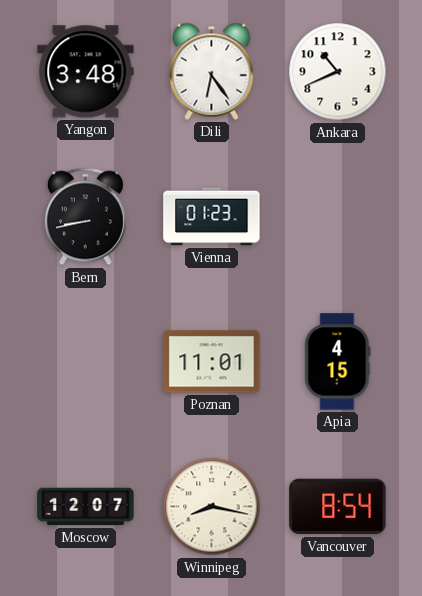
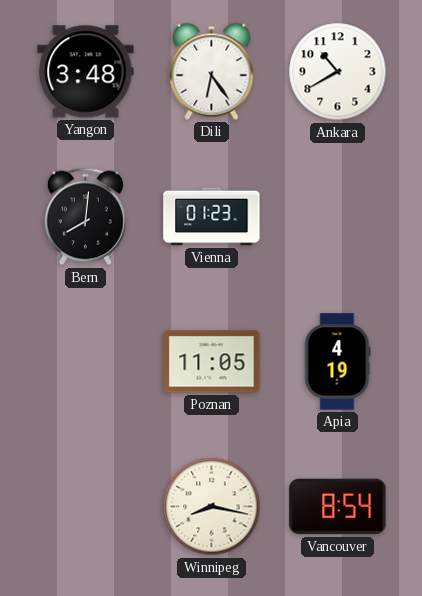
Ankara: 10:41 -> 10:40
Bern: 8:43 -> 8:01
Poznan: 11:01 -> 11:05
Apia: 4:15 -> 4:19
Moscow: 12:07 -> none
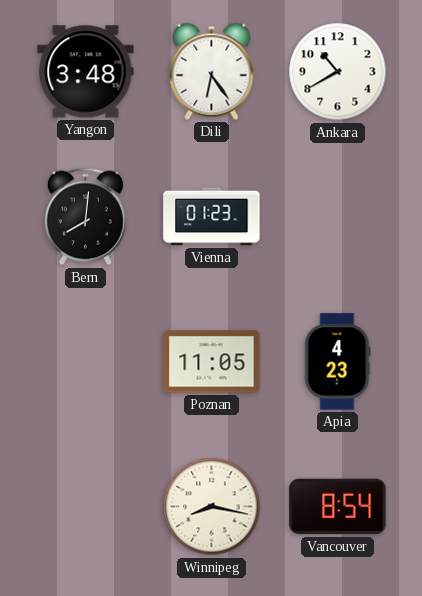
Apia: 4:19 -> 4:23
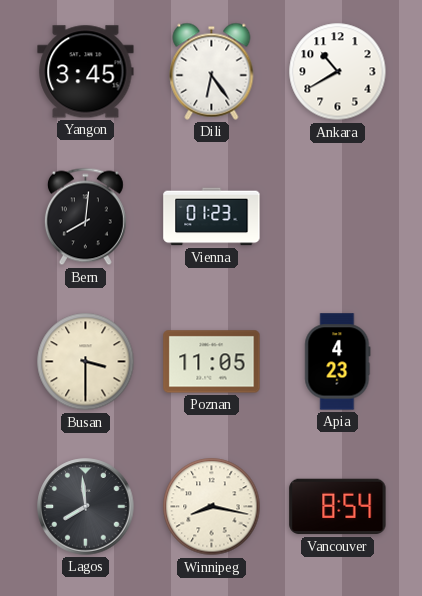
Yangon: 3:48 -> 3:45
Busan: none -> 3:30
Lagos: none -> 7:59
